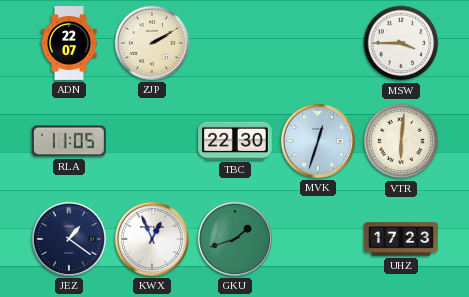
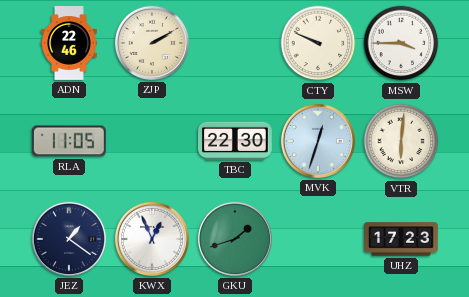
ADN: 22:07 -> 22:46
CTY: none -> 9:49
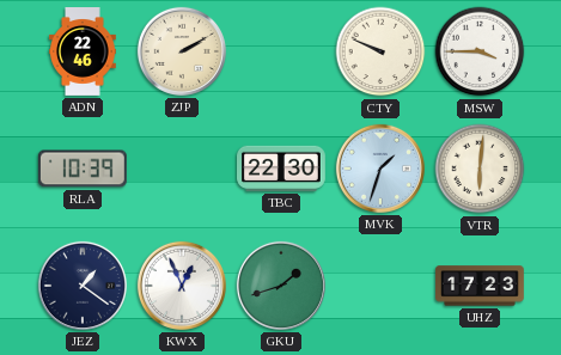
RLA: 11:05 -> 10:39
MVK: 12:33 -> 1:33
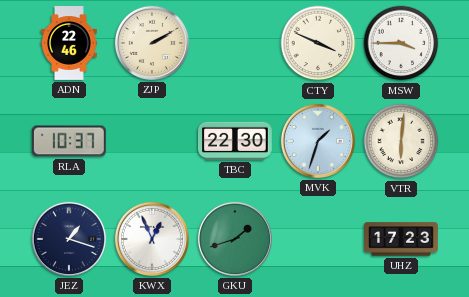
CTY: 9:49 -> 3:49
RLA: 10:39 -> 10:37
JEZ: 1:21 -> 1:18
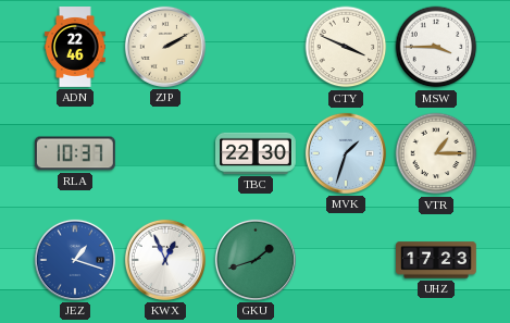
VTR: 6:01 -> 1:15
JEZ dial: navy -> blue
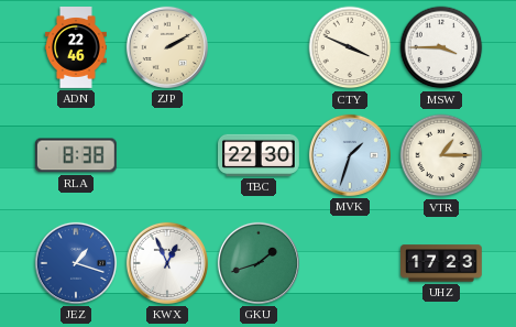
RLA: 10:37 -> 8:38
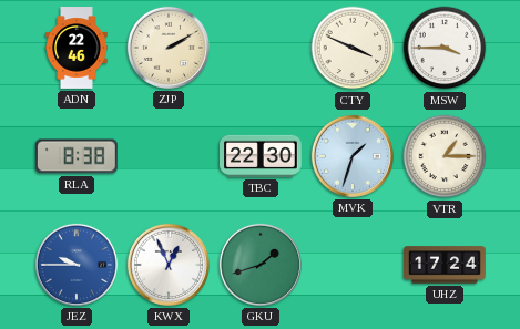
JEZ: 1:18 -> 9:45
UHZ: 17:23 -> 17:24
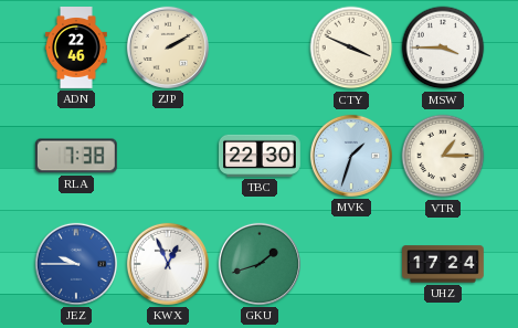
RLA: 8:38 -> 7:38
